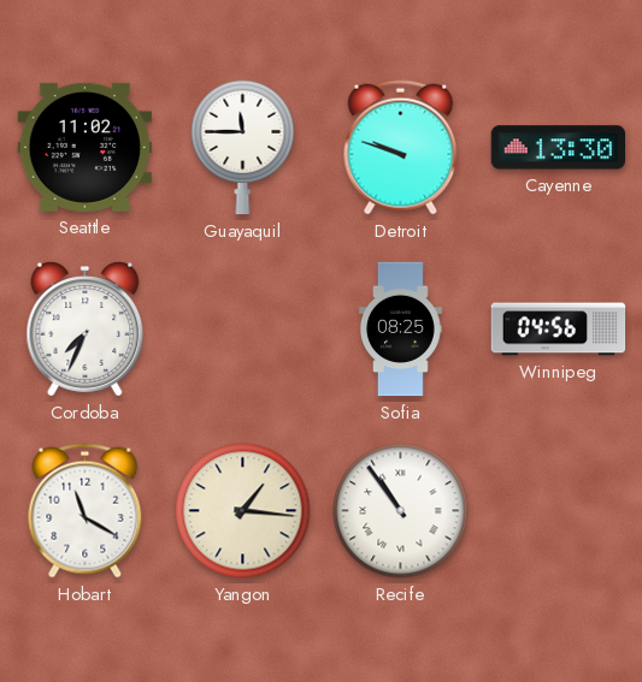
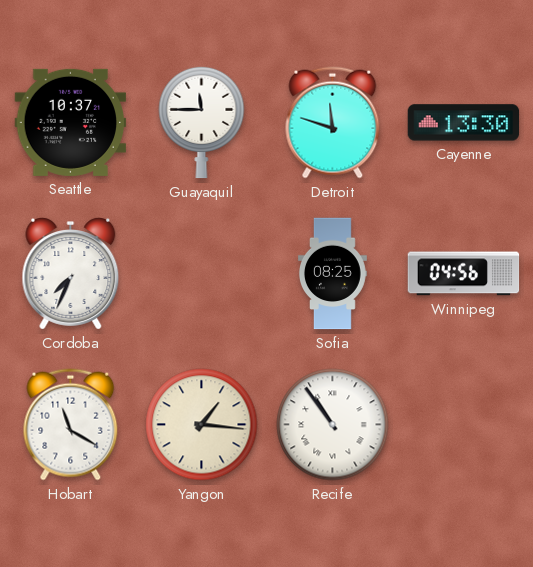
Seattle: 11:02 -> 10:37
Detroit: 9:48 -> 11:48
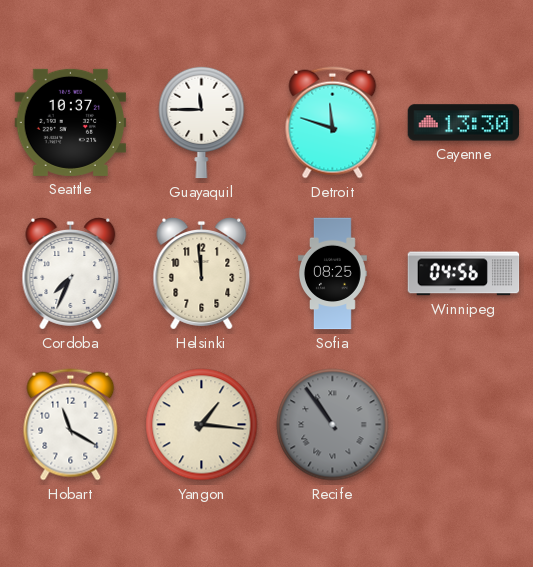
Helsinki: none -> 11:59
Recife dial: white -> grey
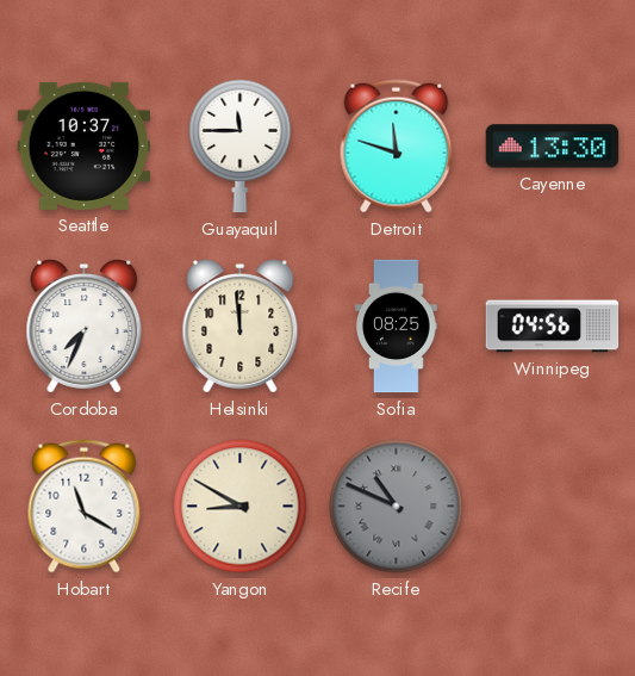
Yangon: 1:16 -> 8:50
Recife: 10:54 -> 10:49
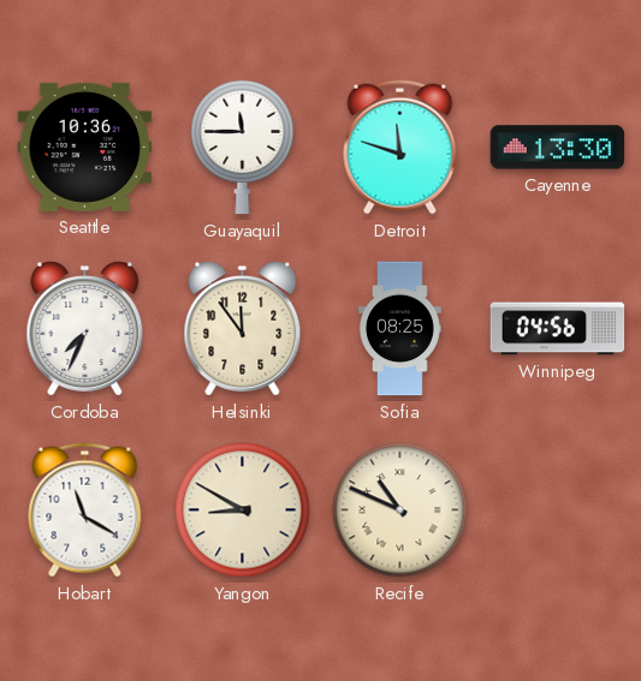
Seattle: 10:37 -> 10:36
Helsinki: 11:59 -> 11:54
Recife dial: grey -> cream
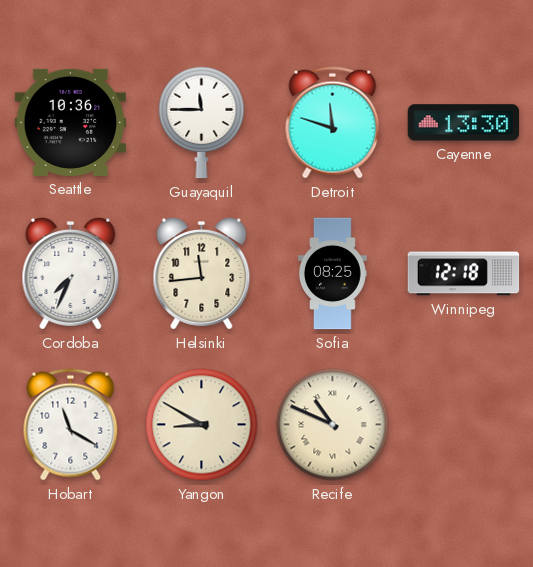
Helsinki: 11:54 -> 11:44
Winnipeg: 04:56 -> 12:18
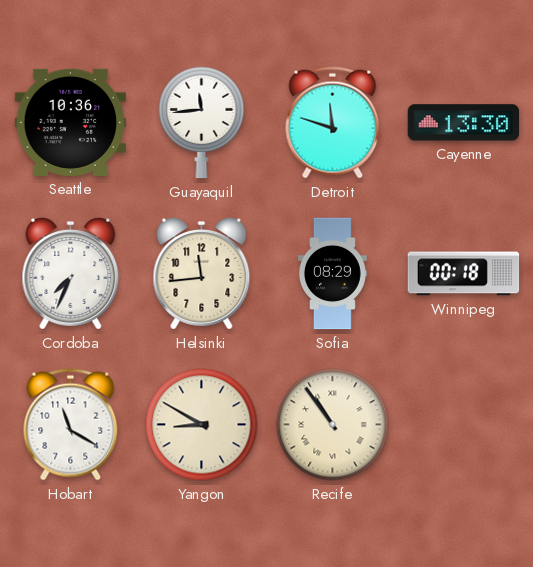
Guayaquil: 11:45 -> 11:44
Sofia: 08:25 -> 08:29
Winnipeg: 12:18 -> 00:18
Recife: 10:49 -> 10:54
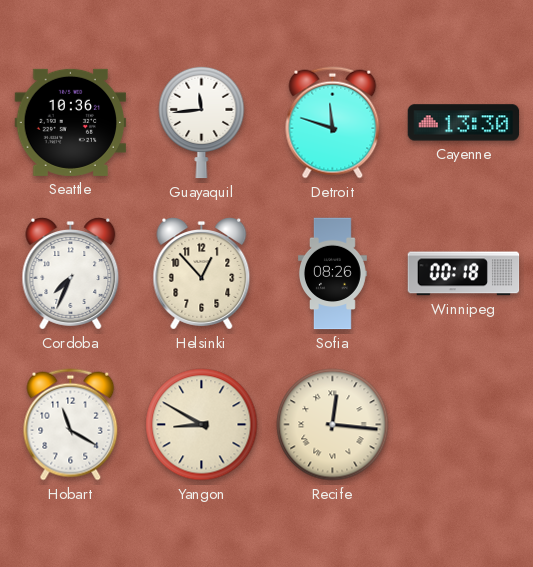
Helsinki: 11:44 -> 12:53
Sofia: 08:29 -> 08:26
Recife: 10:54 -> 12:16
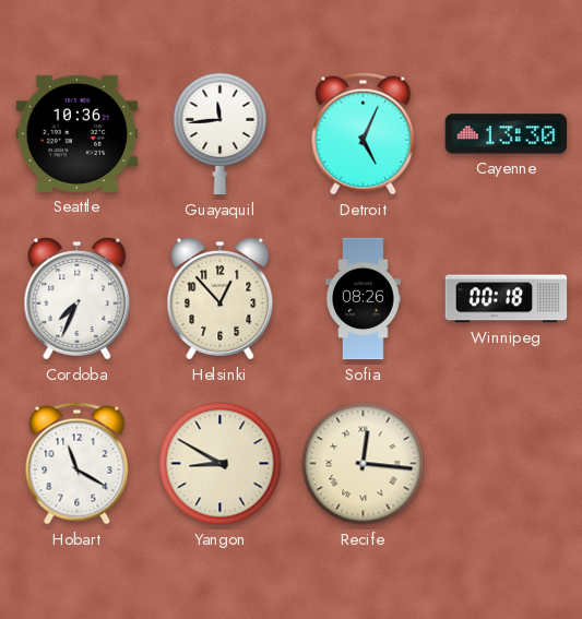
Detroit: 11:48 -> 5:04
